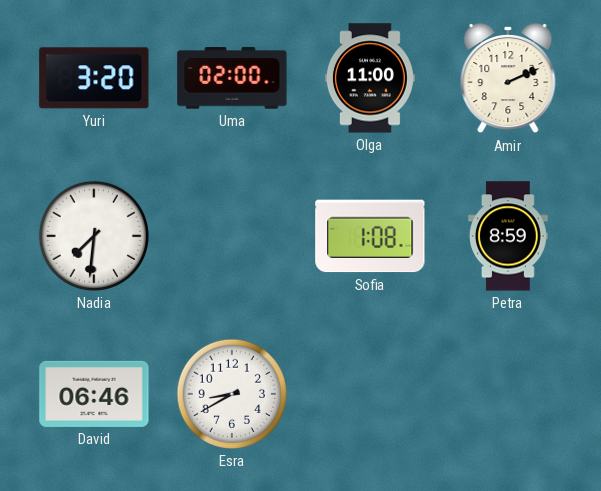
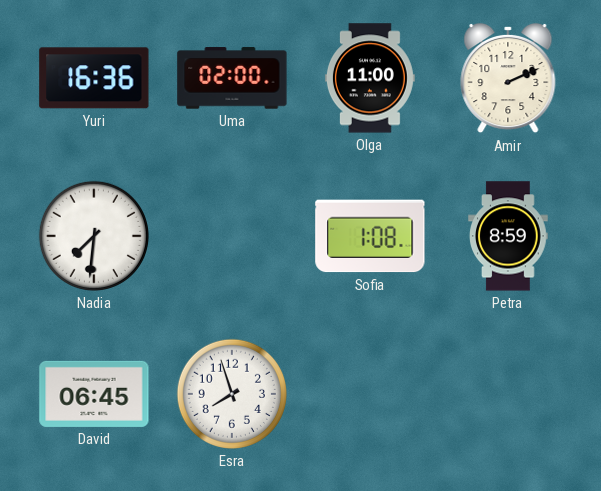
Yuri: 3:20 -> 16:36
David: 06:46 -> 06:45
Esra: 8:40 -> 7:57
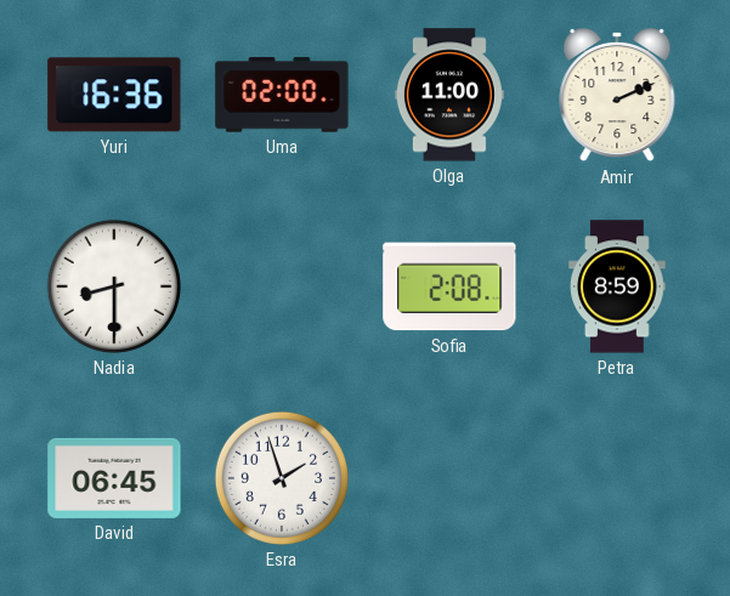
Nadia: 7:31 -> 8:30
Sofia: 1:08 -> 2:08
Esra: 7:57 -> 1:57
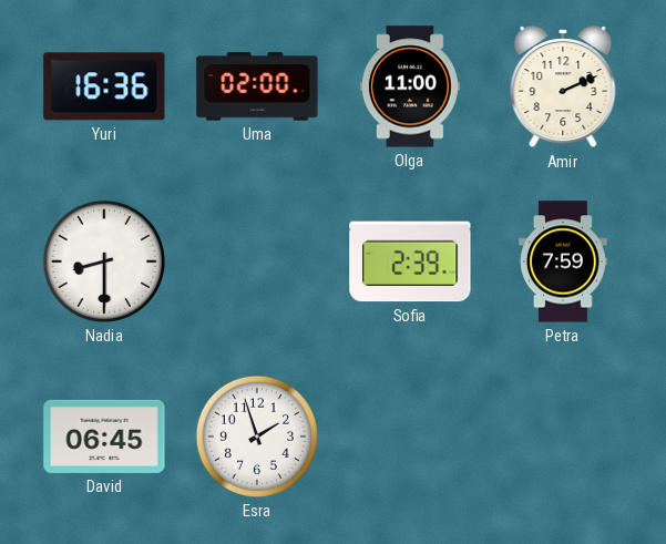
Sofia: 2:08 -> 2:39
Petra: 8:59 -> 7:59
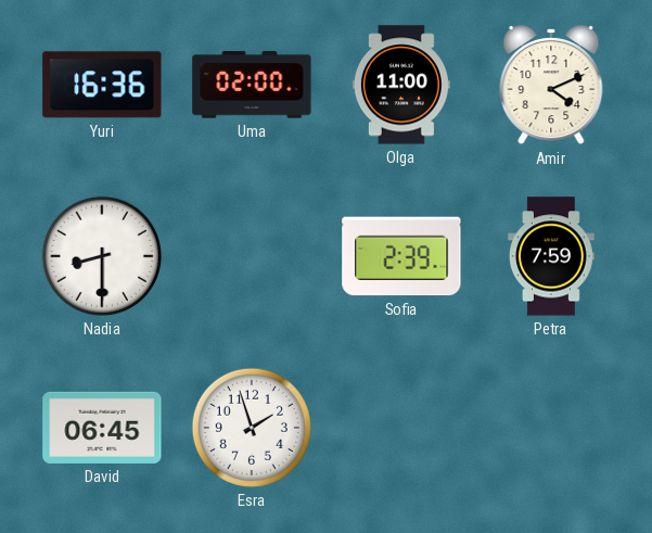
Amir: 2:11 -> 4:11
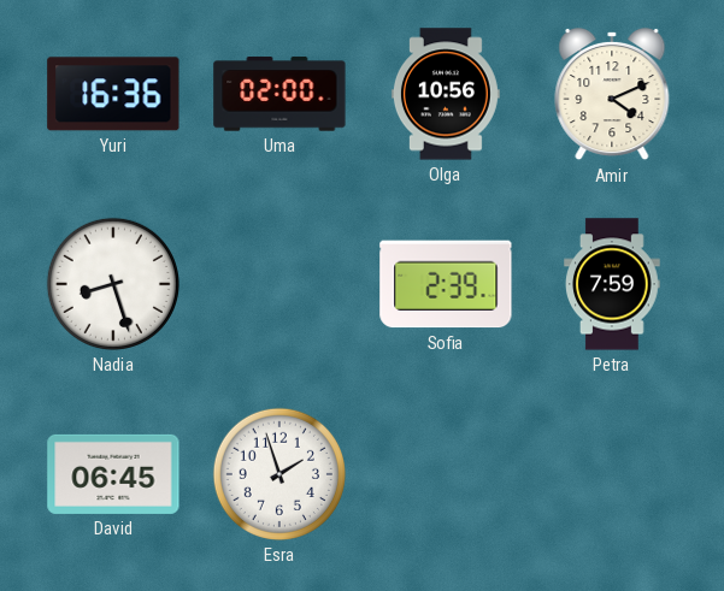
Olga: 11:00 -> 10:56
Nadia: 8:30 -> 8:27
